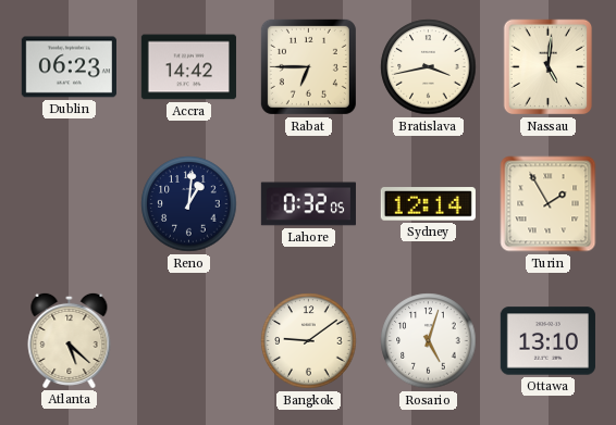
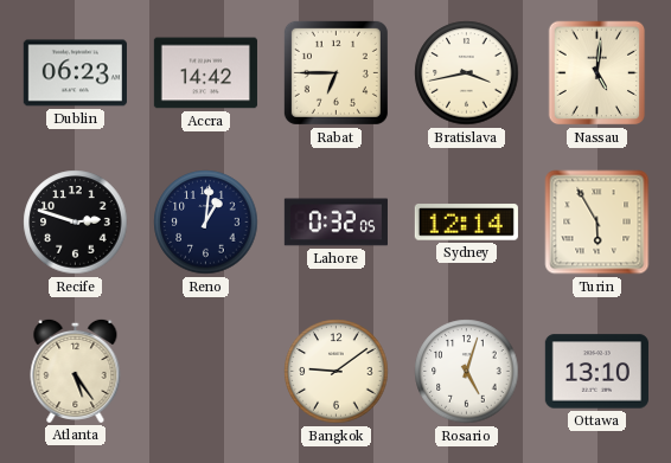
Recife: none -> 2:48
Turin: 1:55 -> 5:55
Atlanta: 5:22 -> 5:24
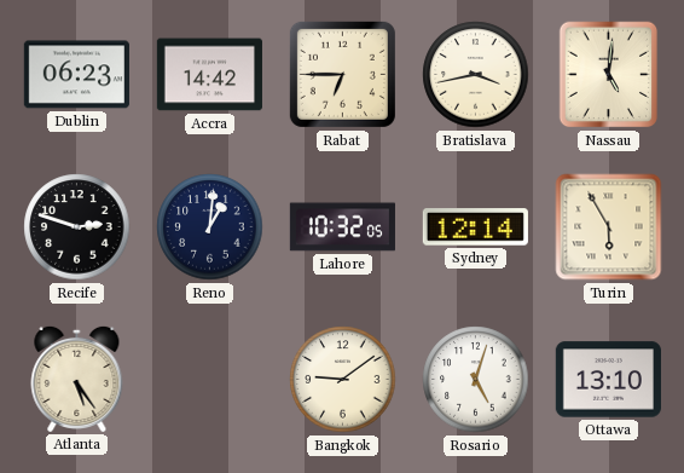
Lahore: 0:32 -> 10:32
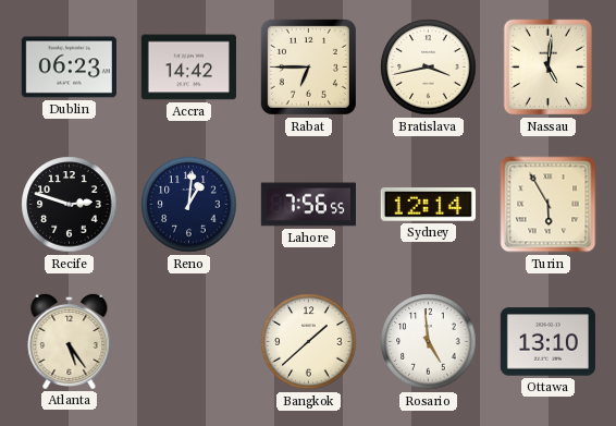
Lahore: 10:32 -> 7:56
Bangkok: 9:09 -> 1:38
Rosario: 5:03 -> 4:59
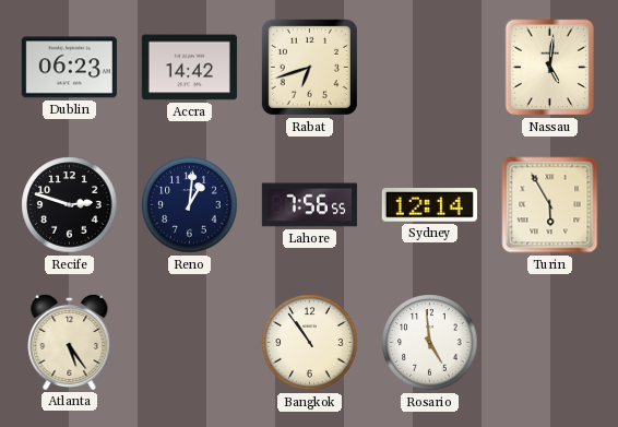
Rabat: 6:45 -> 6:42
Bratislava: 3:43 -> none
Bangkok: 1:38 -> 10:54
Ottawa: 13:10 -> none
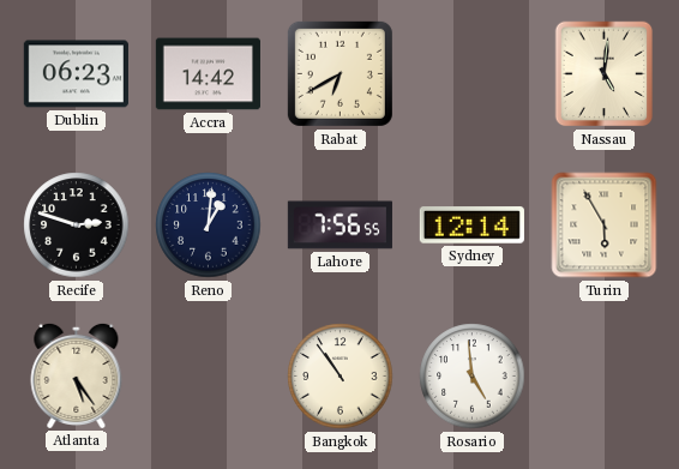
Rabat: 6:42 -> 6:40
